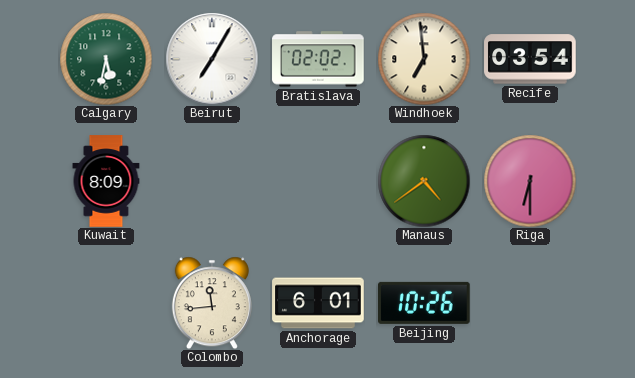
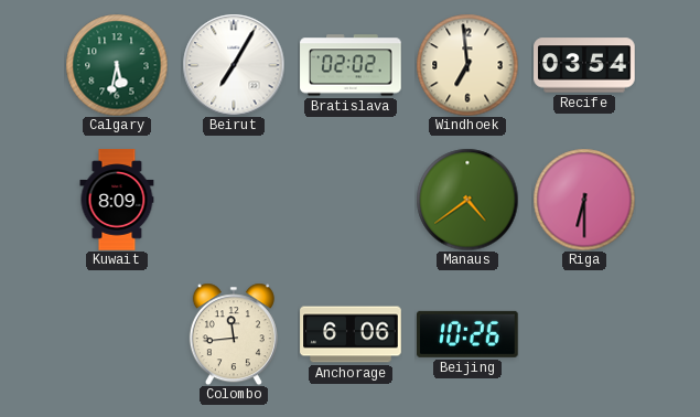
Anchorage: 6:01 -> 6:06
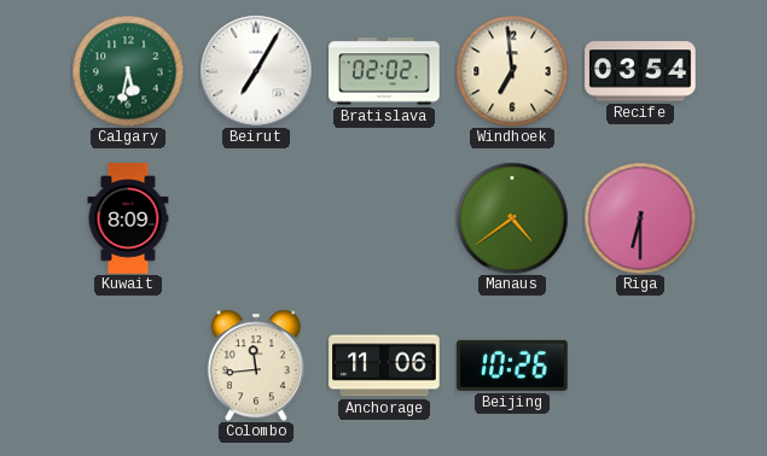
Anchorage: 6:06 -> 11:06
